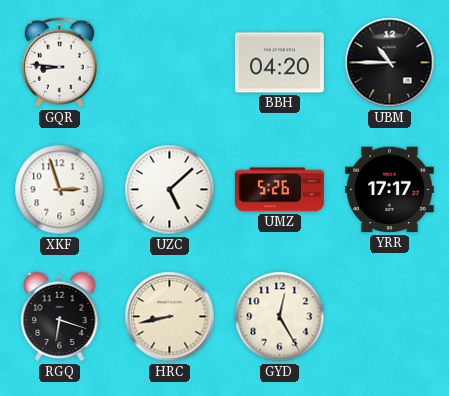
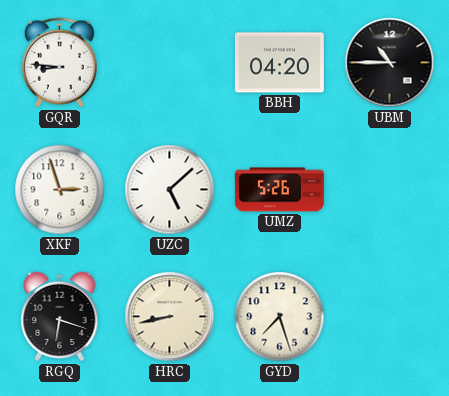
YRR: 17:17 -> none
GYD: 12:25 -> 7:27
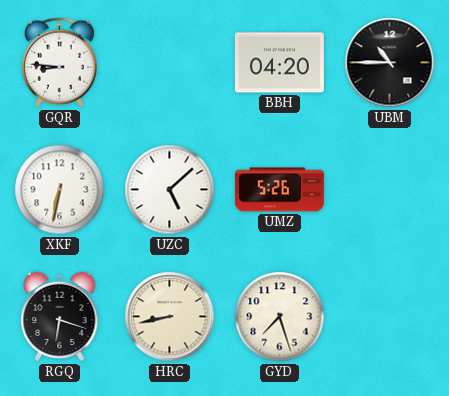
XKF: 2:57 -> 6:32
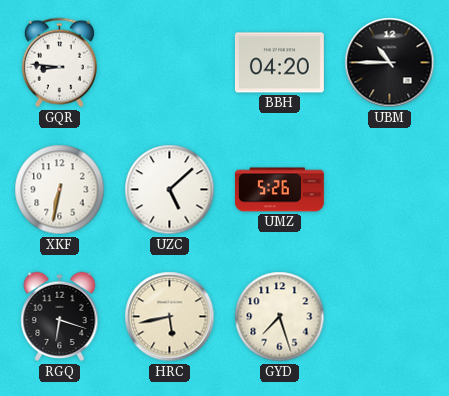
HRC: 8:43 -> 5:43
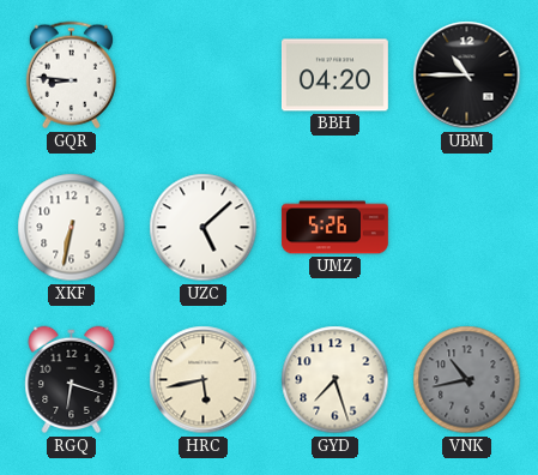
VNK: none -> 10:43
